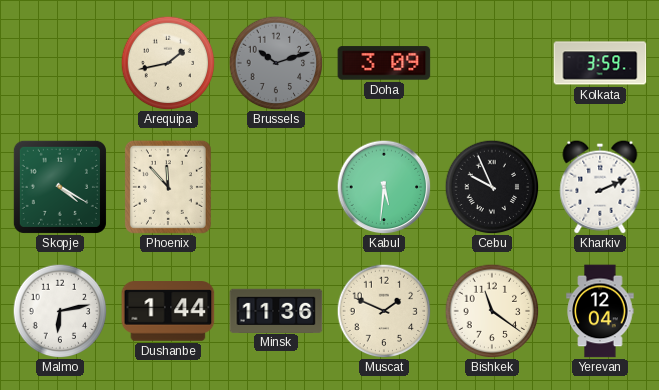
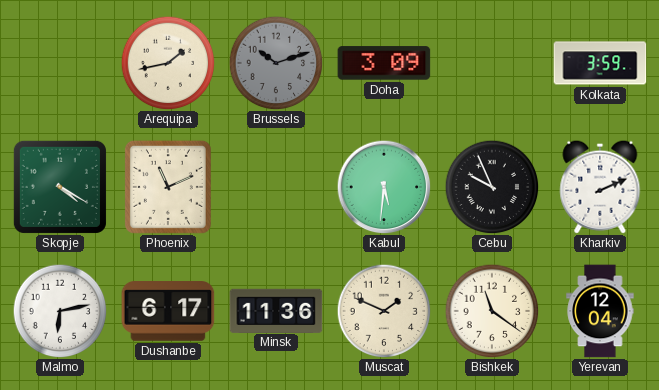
Phoenix: 11:53 -> 11:11
Dushanbe: 1:44 -> 6:17
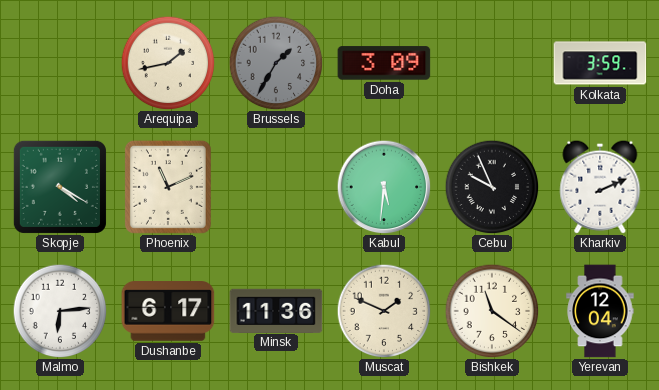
Brussels: 10:12 -> 1:35
Malmo: 6:13 -> 6:14
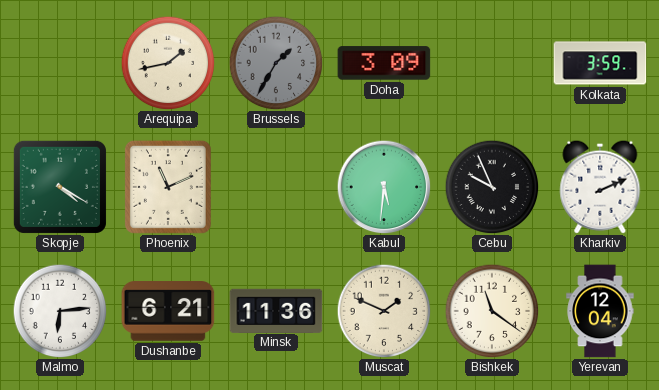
Dushanbe: 6:17 -> 6:21
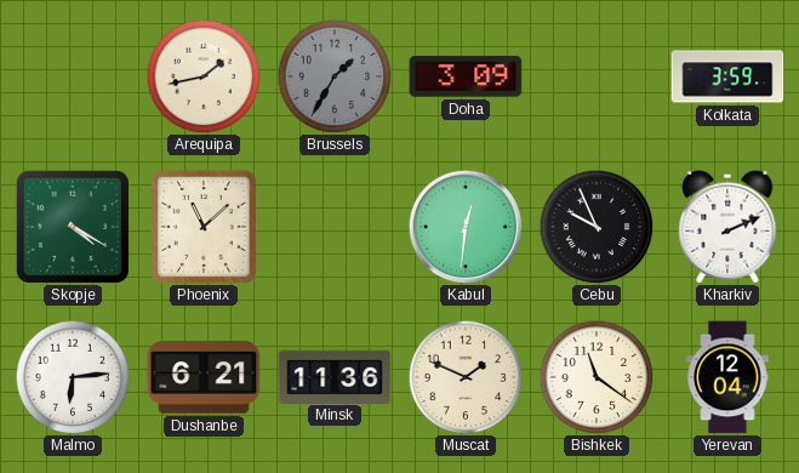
Phoenix: 11:11 -> 11:08
Kabul: 5:31 -> 12:31
